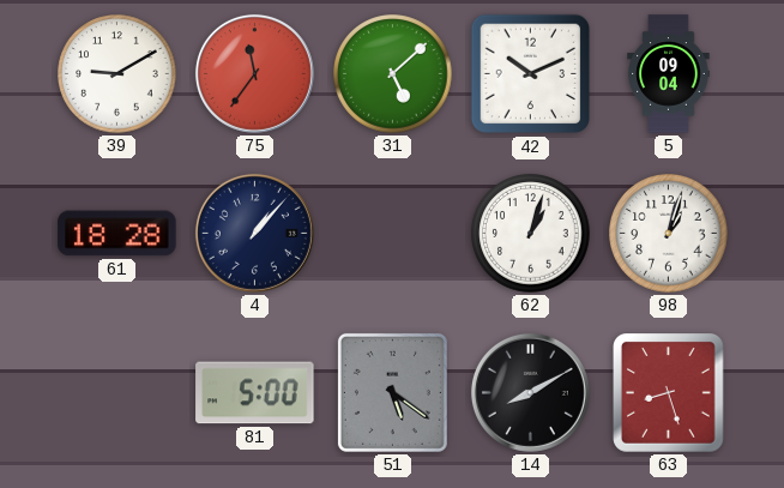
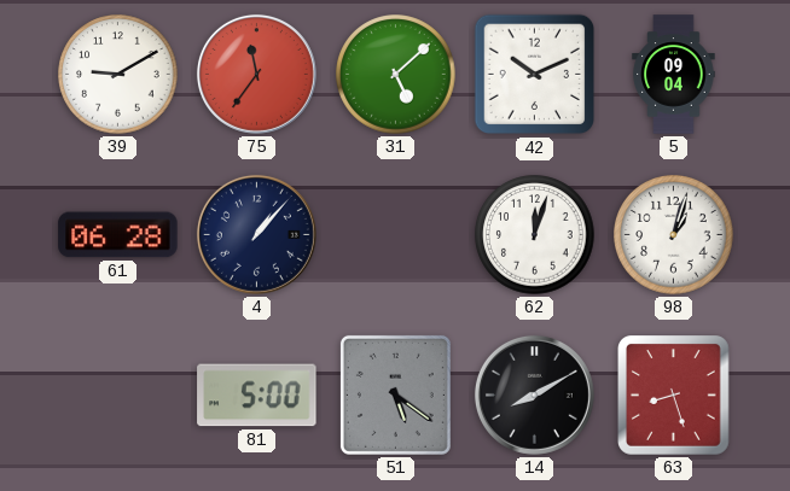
61: 18:28 -> 06:28
62: 1:03 -> 12:03
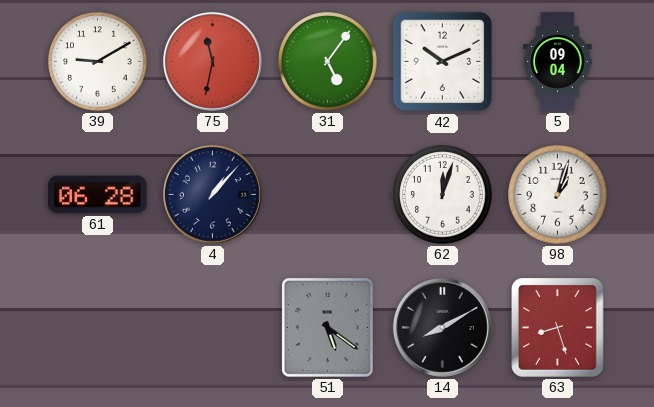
75: 11:36 -> 11:32
31: 5:08 -> 5:06
81: 5:00 -> none
